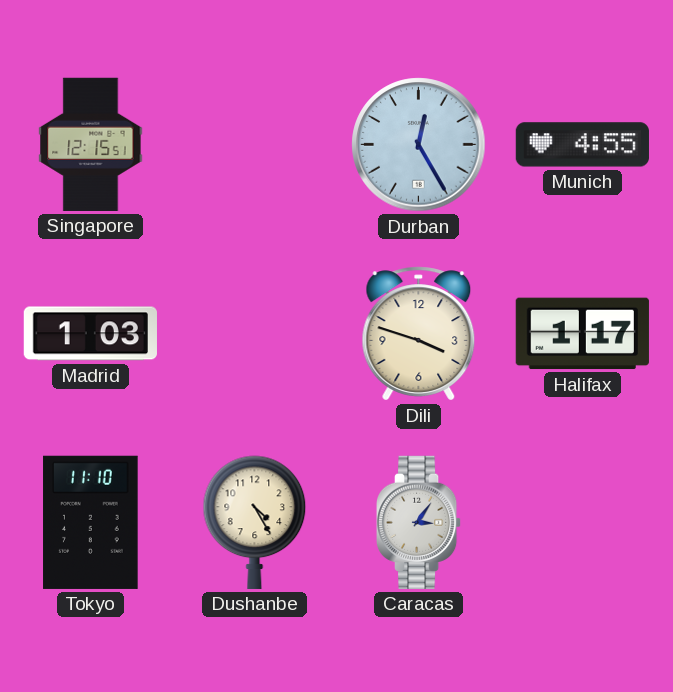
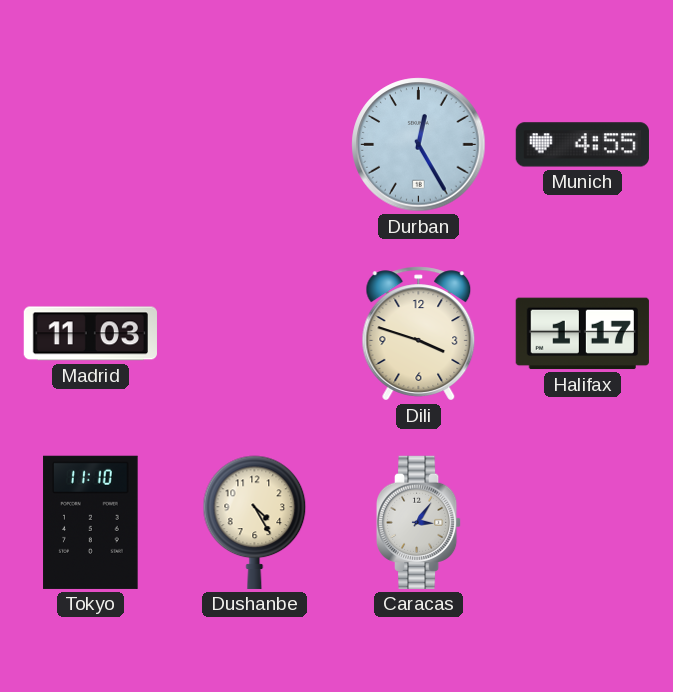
Singapore: 12:15 -> none
Madrid: 1:03 -> 11:03
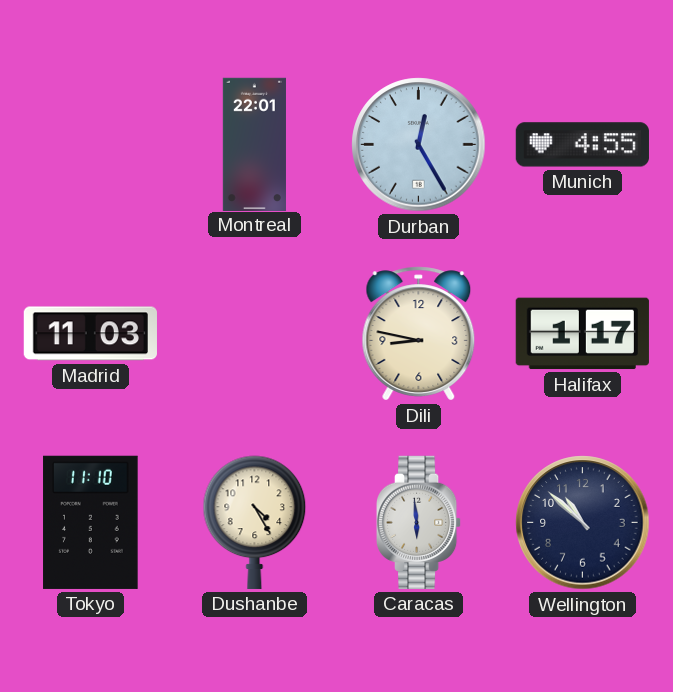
Montreal: none -> 22:01
Dili: 3:48 -> 8:47
Caracas: 3:06 -> 5:59
Wellington: none -> 10:52
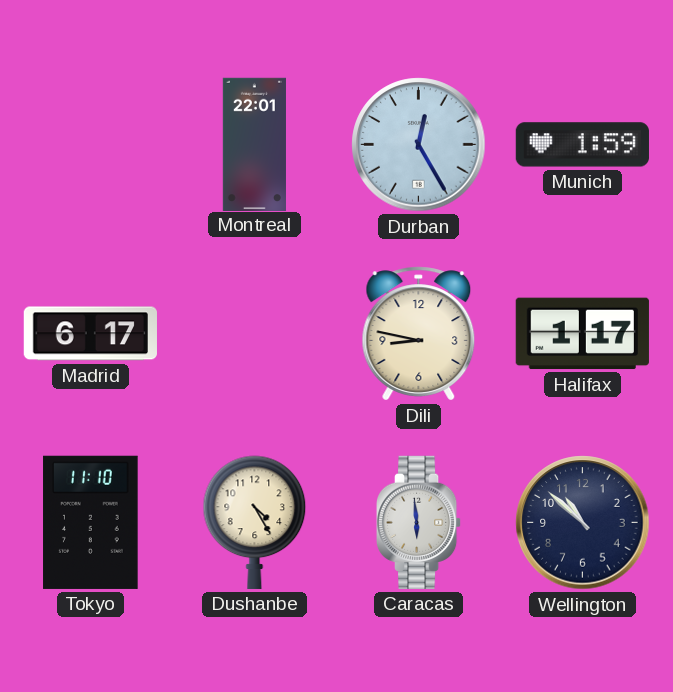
Munich: 4:55 -> 1:59
Madrid: 11:03 -> 6:17
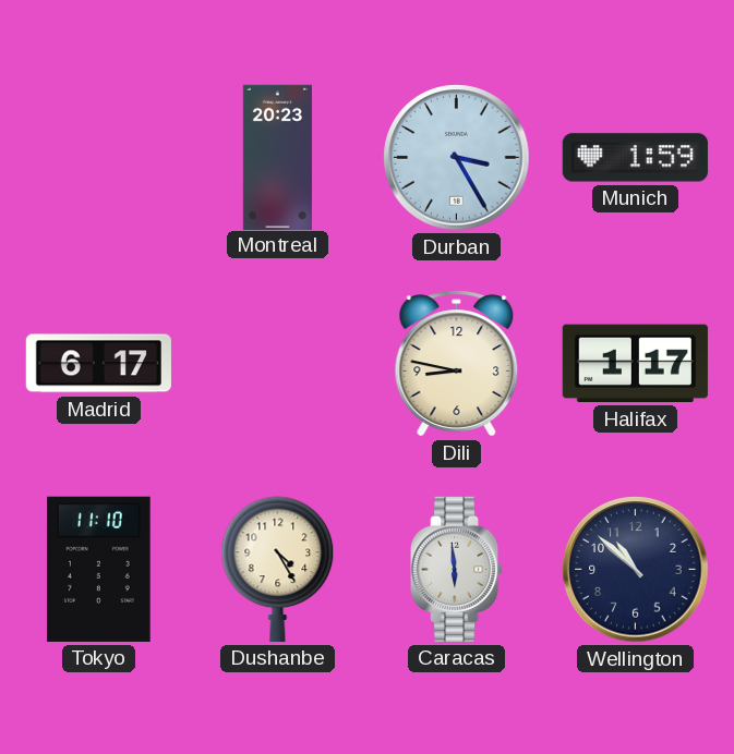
Montreal: 22:01 -> 20:23
Durban: 12:25 -> 3:25
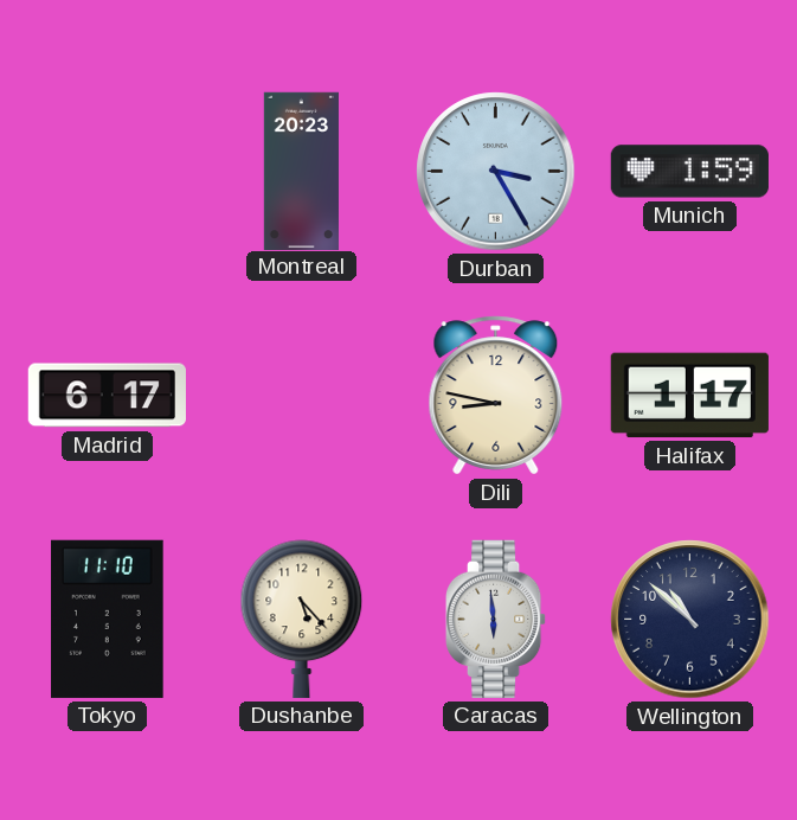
Dushanbe: 4:25 -> 5:23
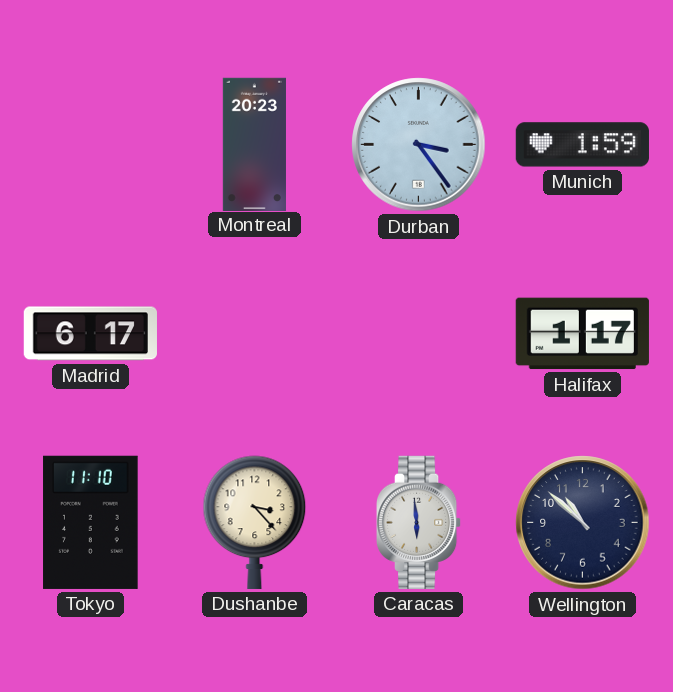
Durban: 3:25 -> 3:24
Dili: 8:47 -> none
Dushanbe: 5:23 -> 3:23
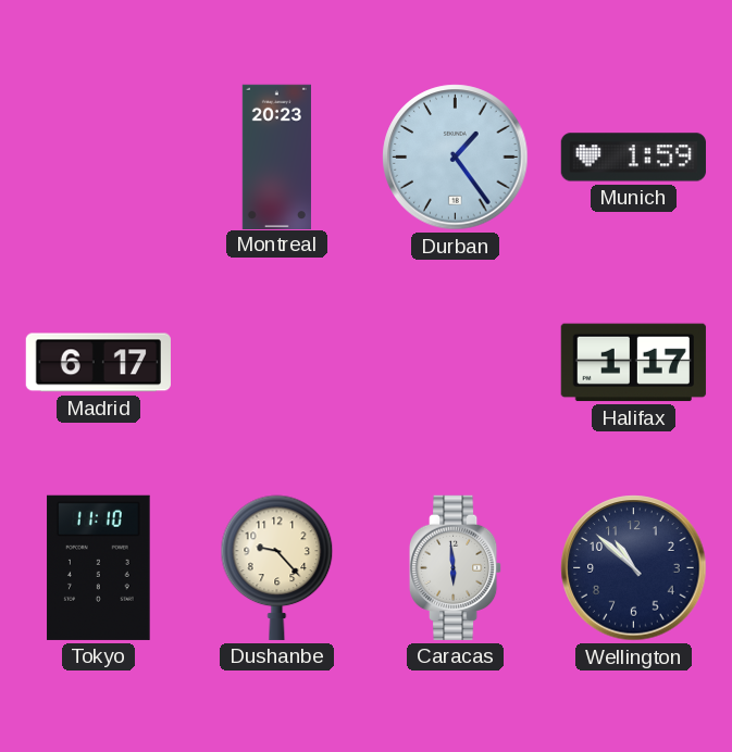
Durban: 3:24 -> 1:24
Dushanbe: 3:23 -> 9:23
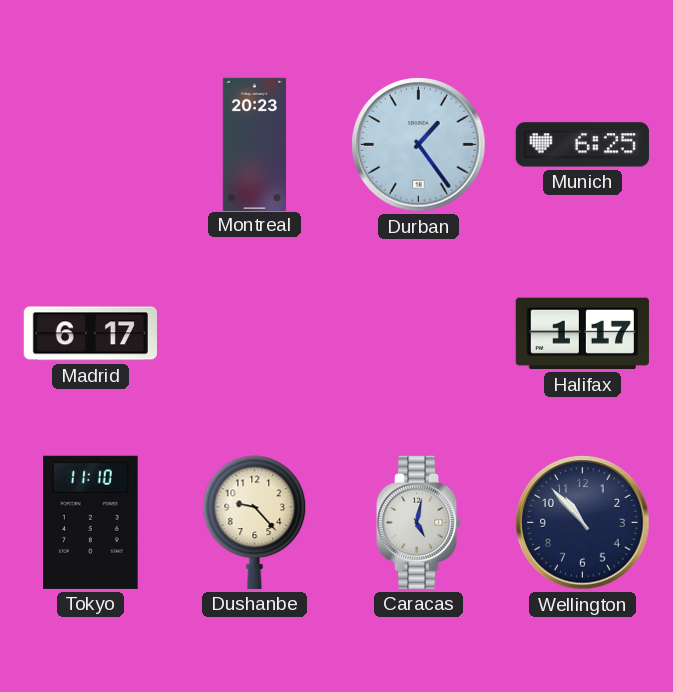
Munich: 1:59 -> 6:25
Caracas: 5:59 -> 5:02
Wellington: 10:52 -> 10:53
